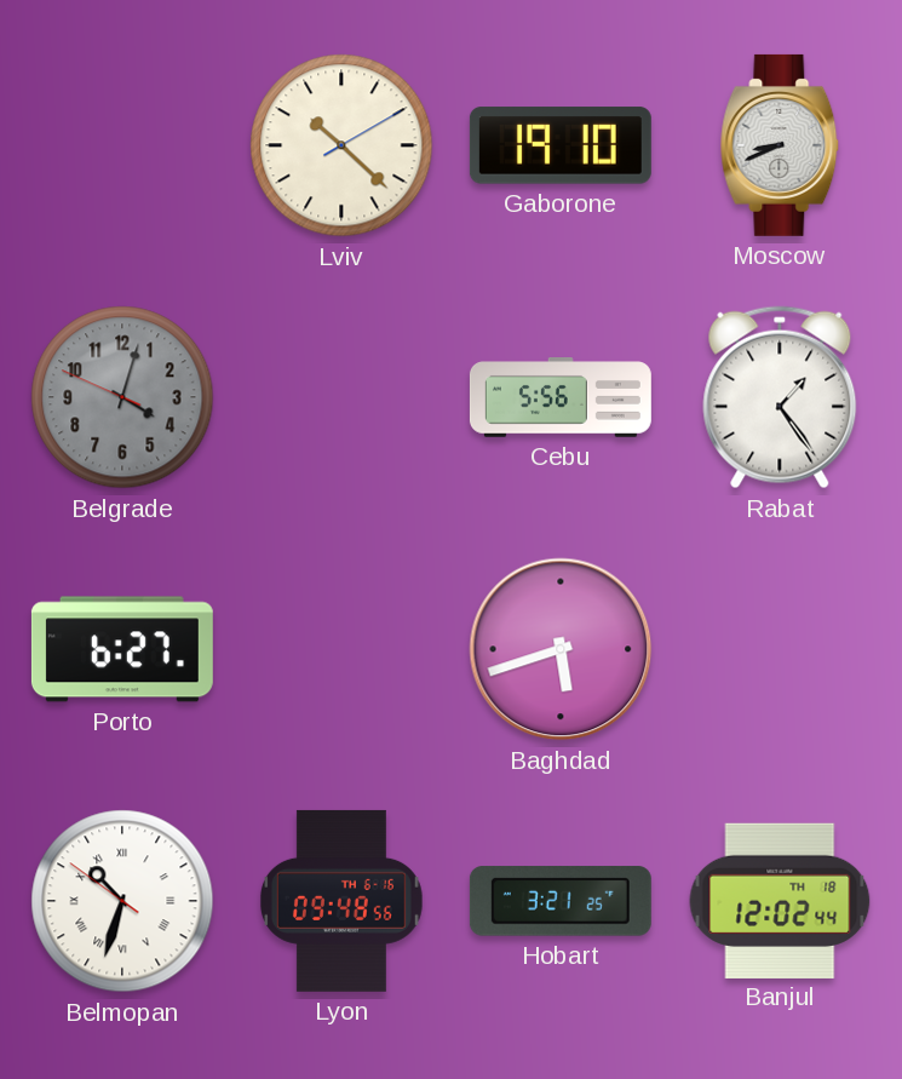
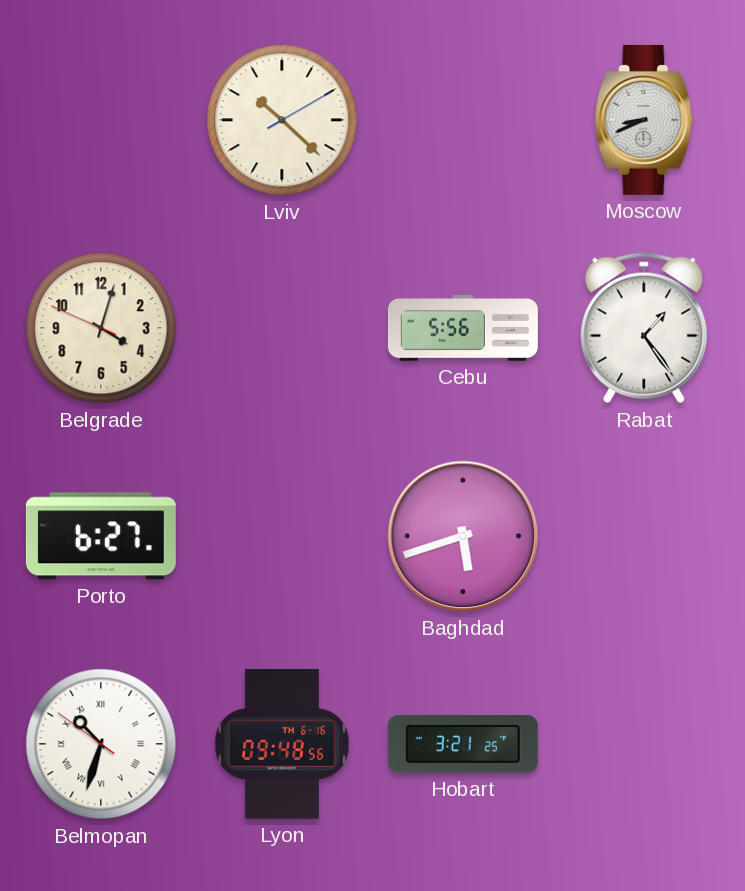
Gaborone: 19:10 -> none
Belgrade dial: grey -> cream
Banjul: 12:02 -> none
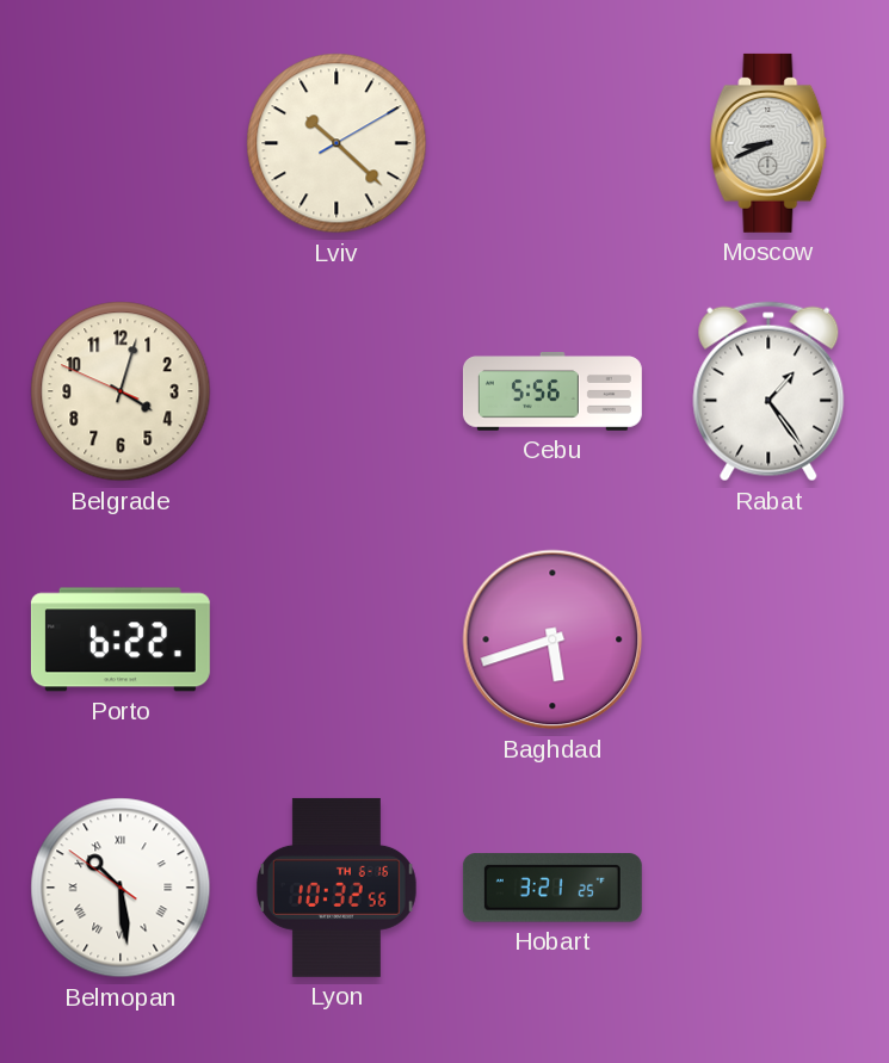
Porto: 6:27 -> 6:22
Belmopan: 10:32 -> 10:28
Lyon: 09:48 -> 10:32
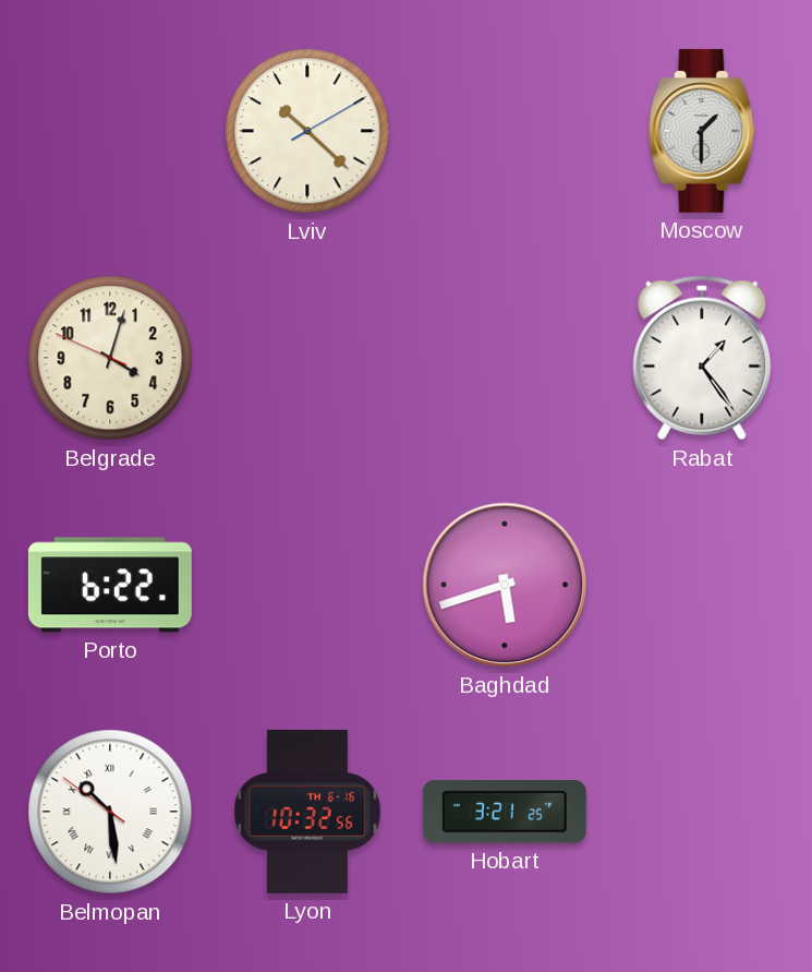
Moscow: 8:41 -> 1:30
Cebu: 5:56 -> none
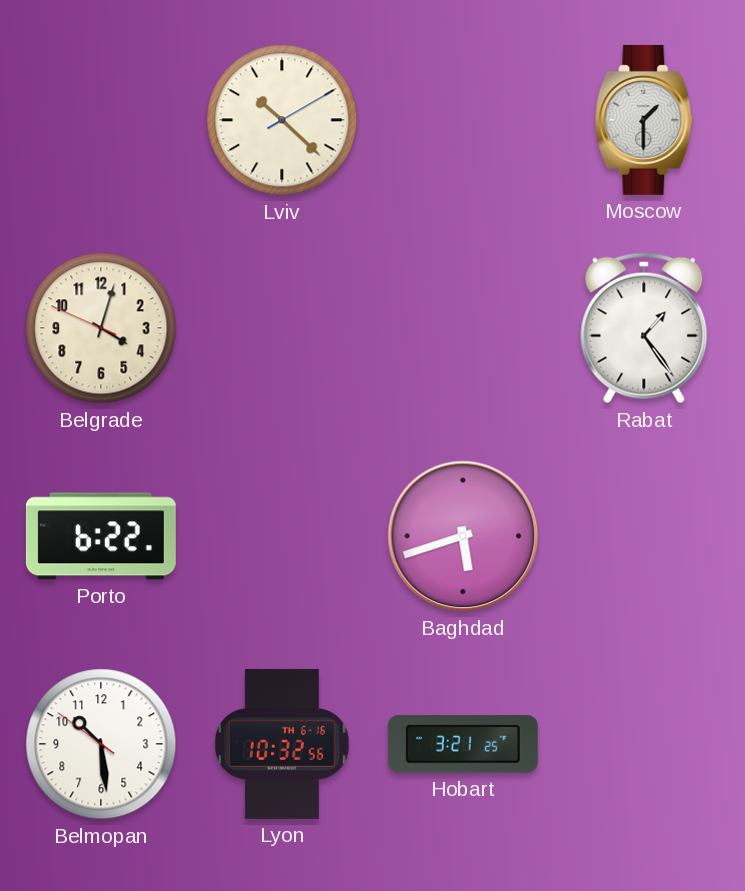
Belmopan numerals: Roman -> Arabic
